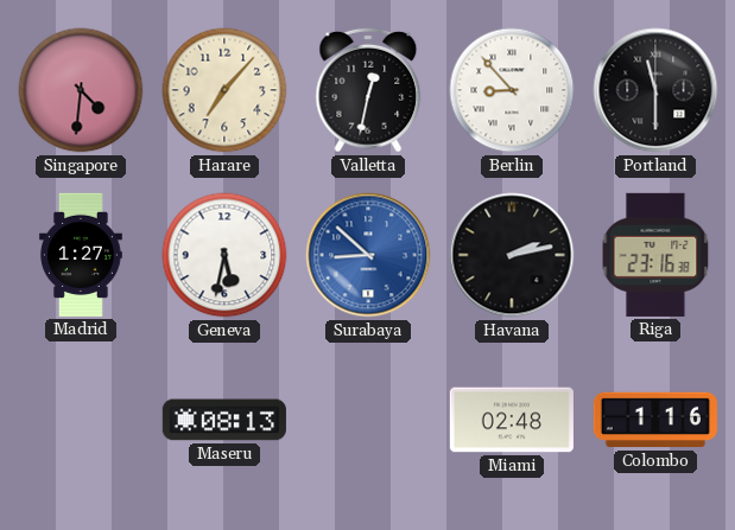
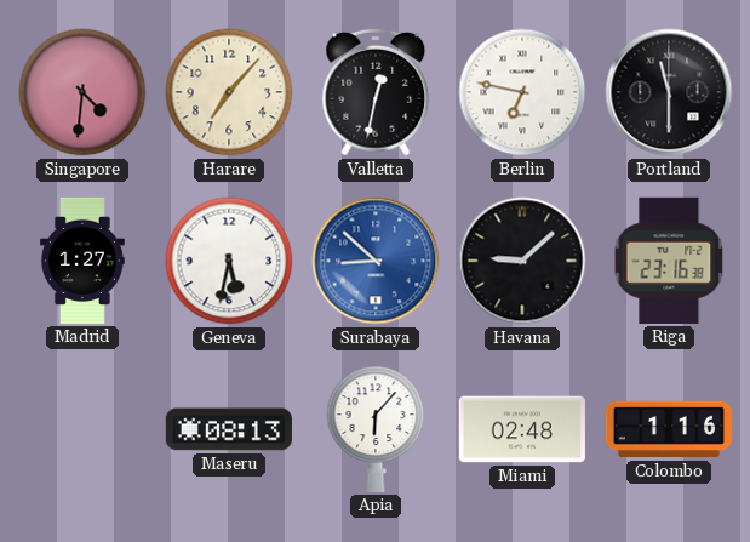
Berlin: 8:53 -> 6:47
Havana: 2:13 -> 9:08
Apia: none -> 6:07
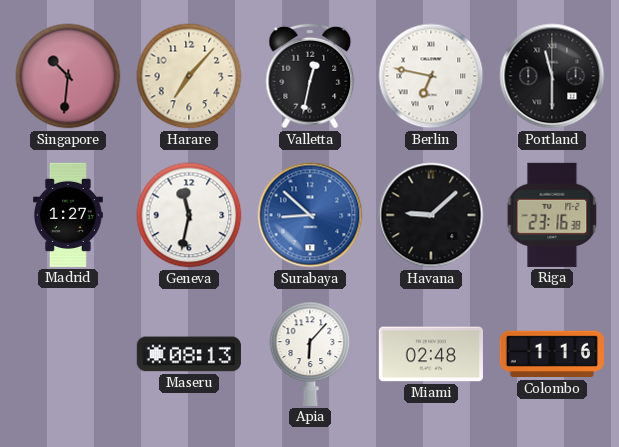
Singapore: 4:31 -> 10:31
Geneva: 5:32 -> 11:32
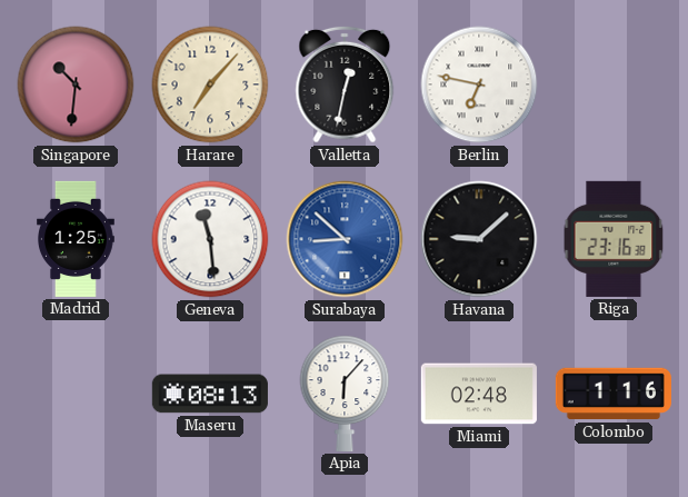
Portland: 11:30 -> none
Madrid: 1:27 -> 1:25
Geneva: 11:32 -> 11:29
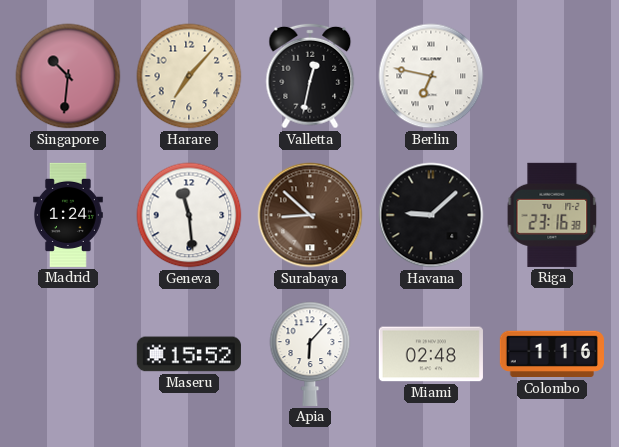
Madrid: 1:25 -> 1:24
Surabaya dial: blue -> brown
Maseru: 08:13 -> 15:52
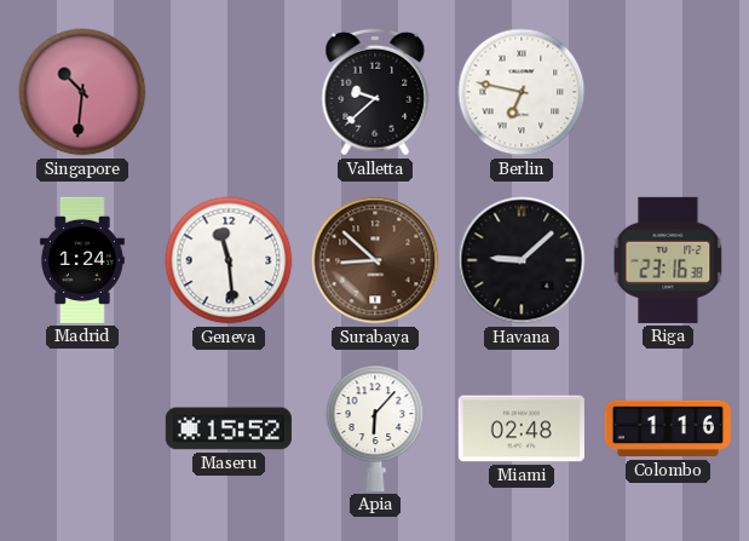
Harare: 7:07 -> none
Valletta: 12:32 -> 9:38
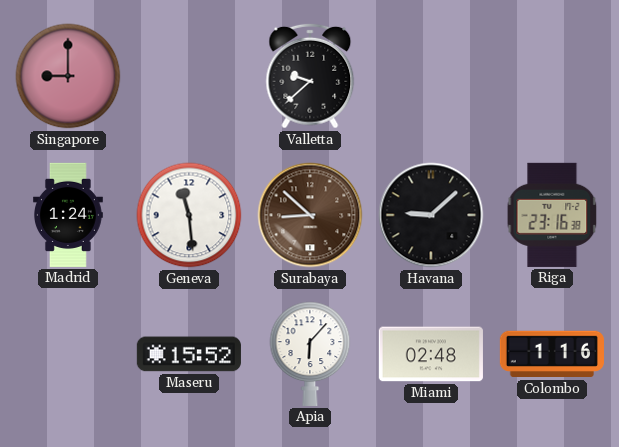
Singapore: 10:31 -> 9:00
Berlin: 6:47 -> none
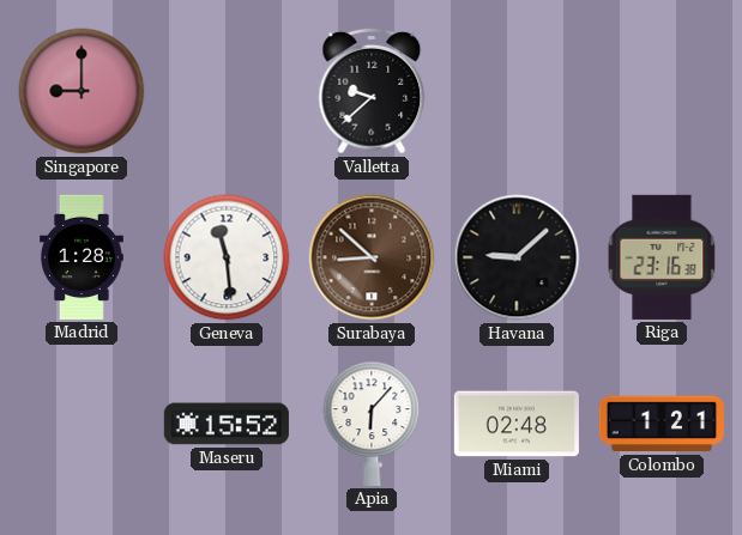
Madrid: 1:24 -> 1:28
Colombo: 1:16 -> 1:21
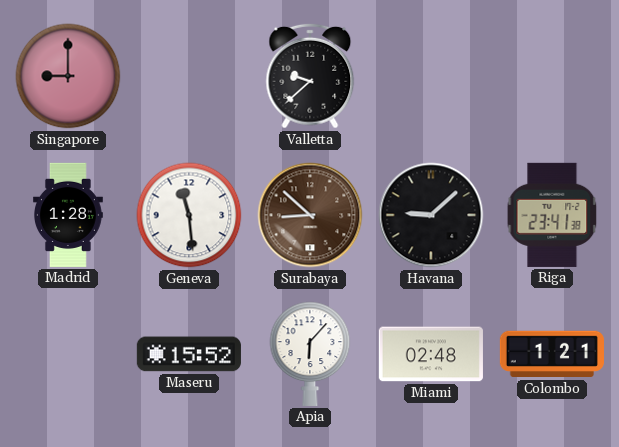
Riga: 23:16 -> 23:41
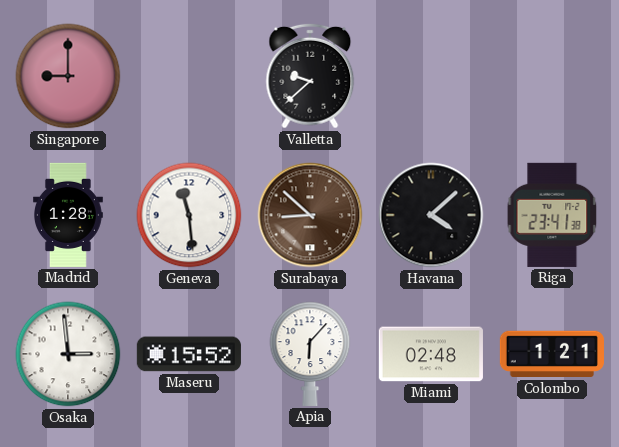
Havana: 9:08 -> 4:08
Osaka: none -> 2:59
